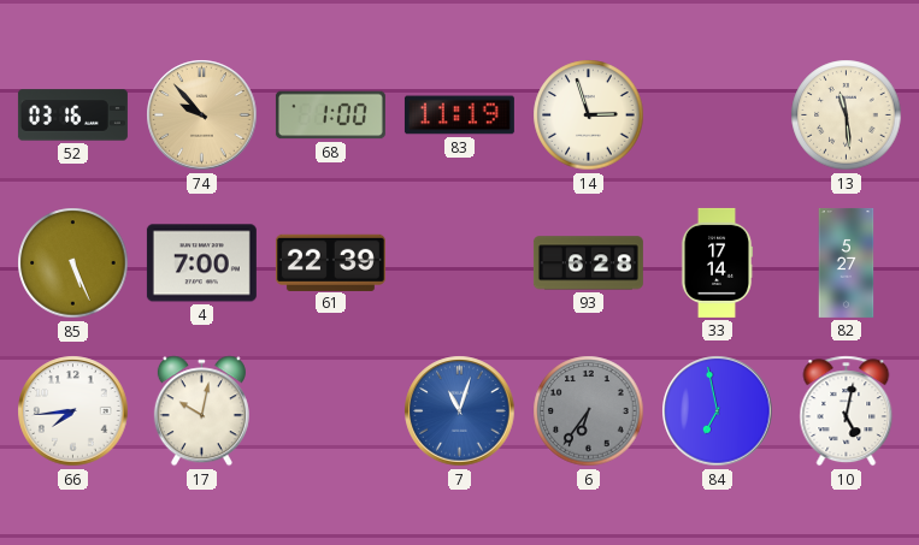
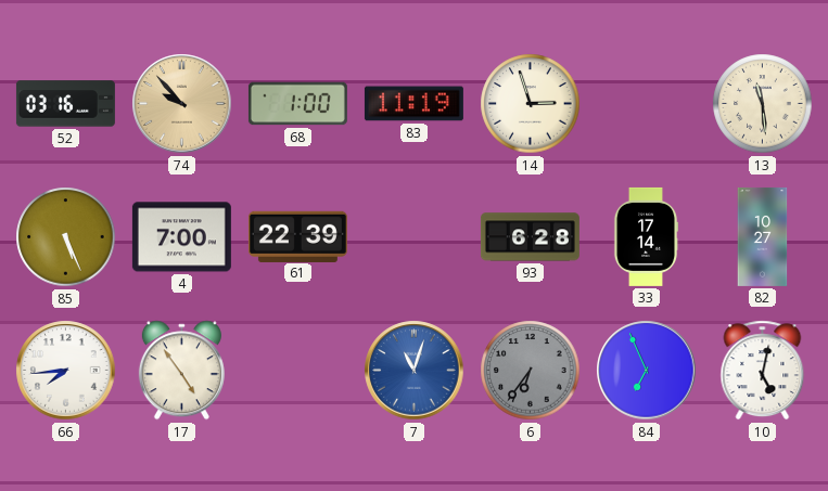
82: 5:27 -> 10:27
17: 10:02 -> 4:54
84: 6:58 -> 6:56
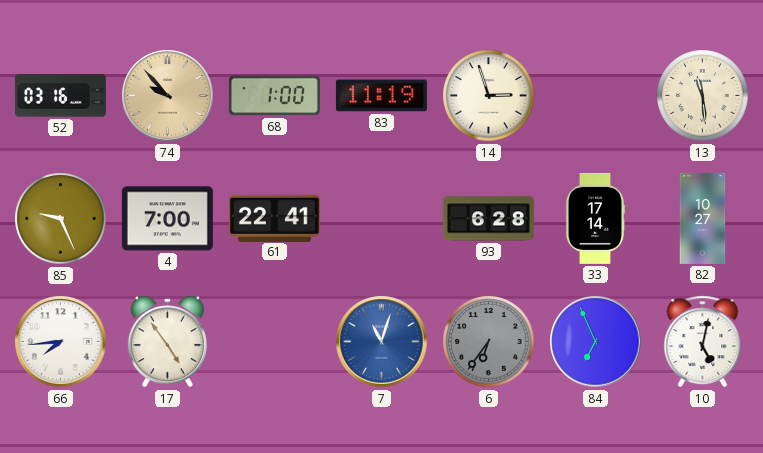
85: 5:26 -> 9:26
61: 22:39 -> 22:41
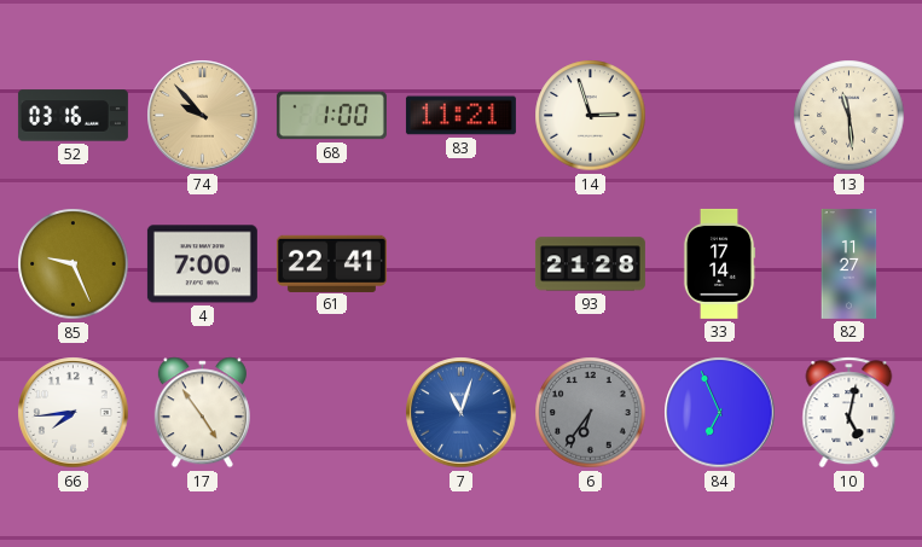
83: 11:19 -> 11:21
93: 6:28 -> 21:28
82: 10:27 -> 11:27
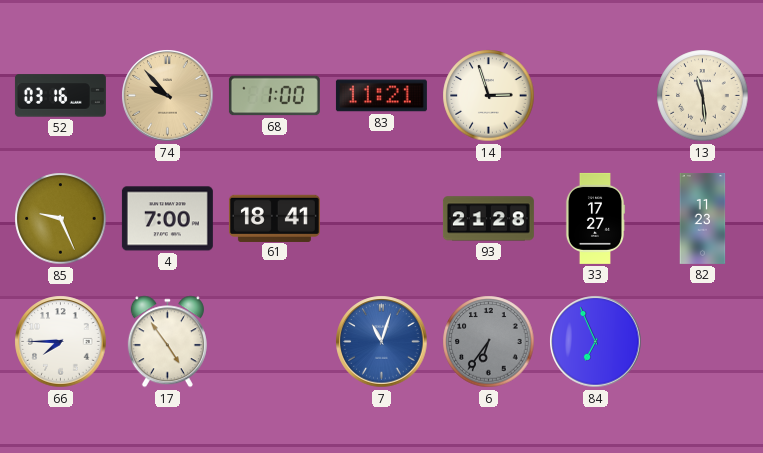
61: 22:41 -> 18:41
33: 17:14 -> 17:27
82: 11:27 -> 11:23
66: 7:44 -> 7:45
10: 5:02 -> none
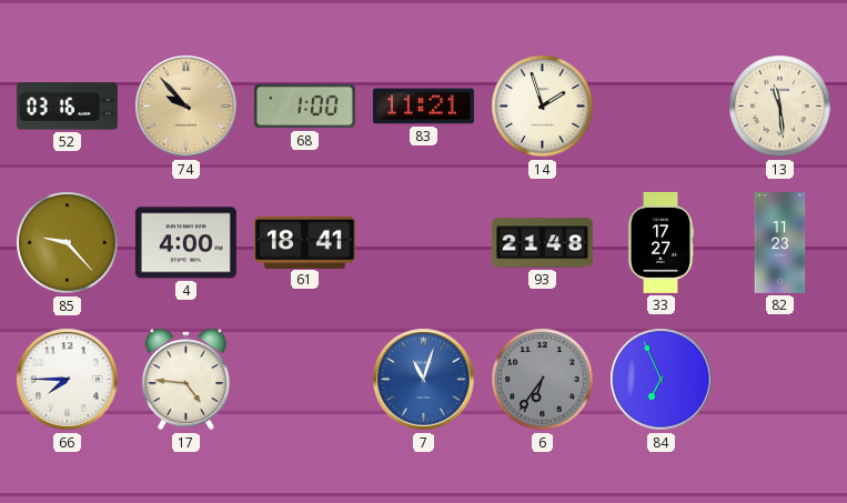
14: 2:57 -> 1:57
85: 9:26 -> 9:23
4: 7:00 -> 4:00
93: 21:28 -> 21:48
17: 4:54 -> 4:46
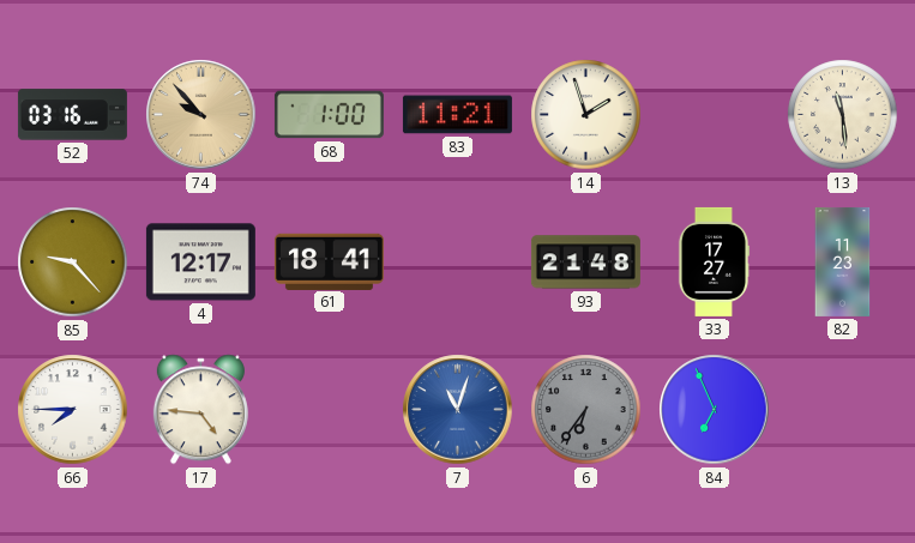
4: 4:00 -> 12:17
